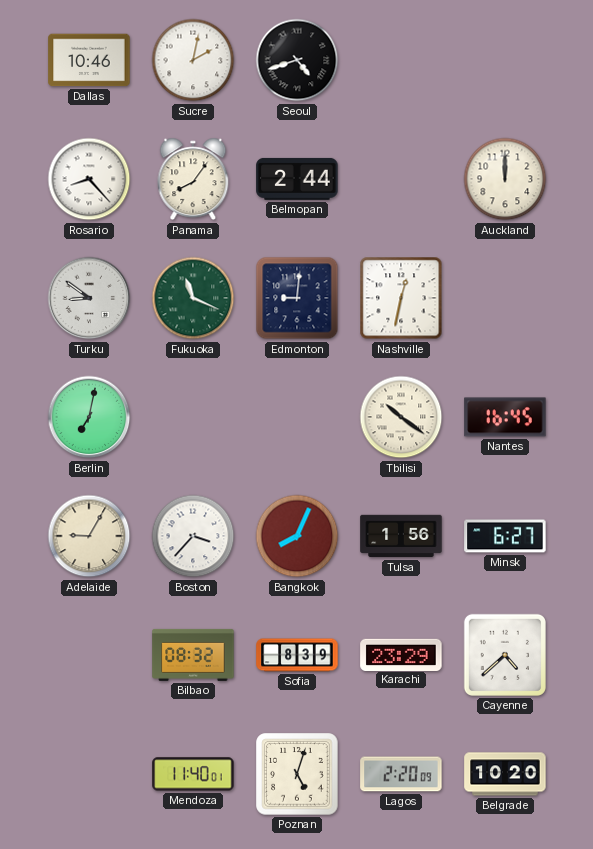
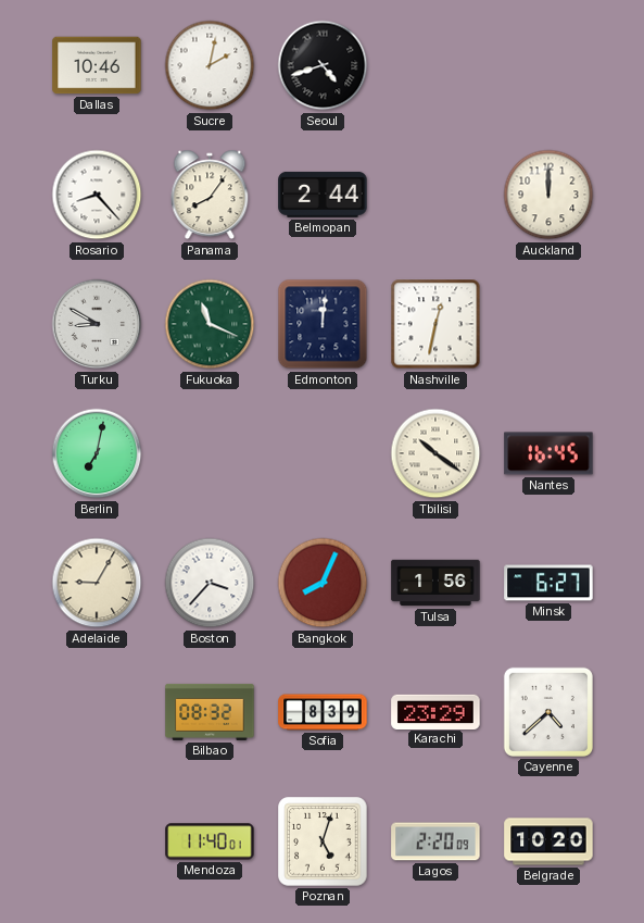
Turku: 8:51 -> 8:50
Edmonton: 9:01 -> 12:01
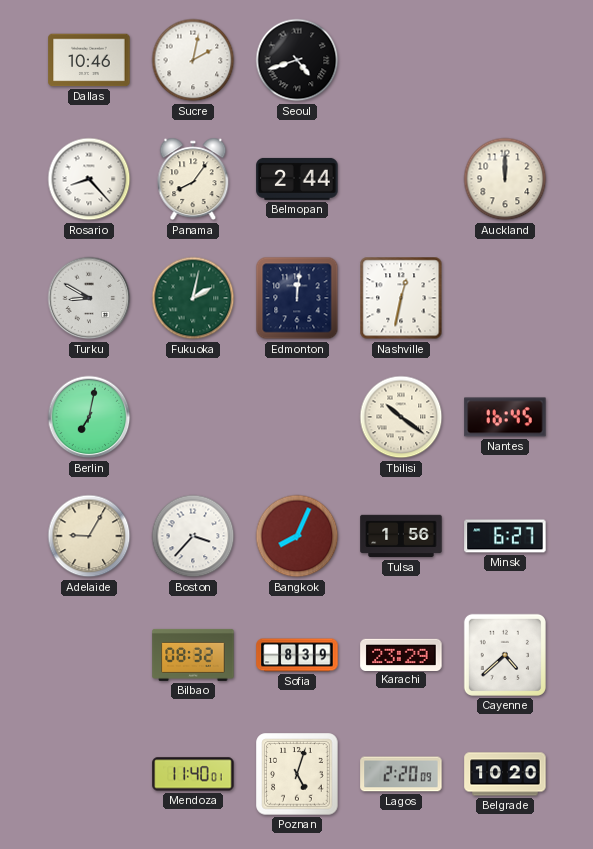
Fukuoka: 11:19 -> 2:02
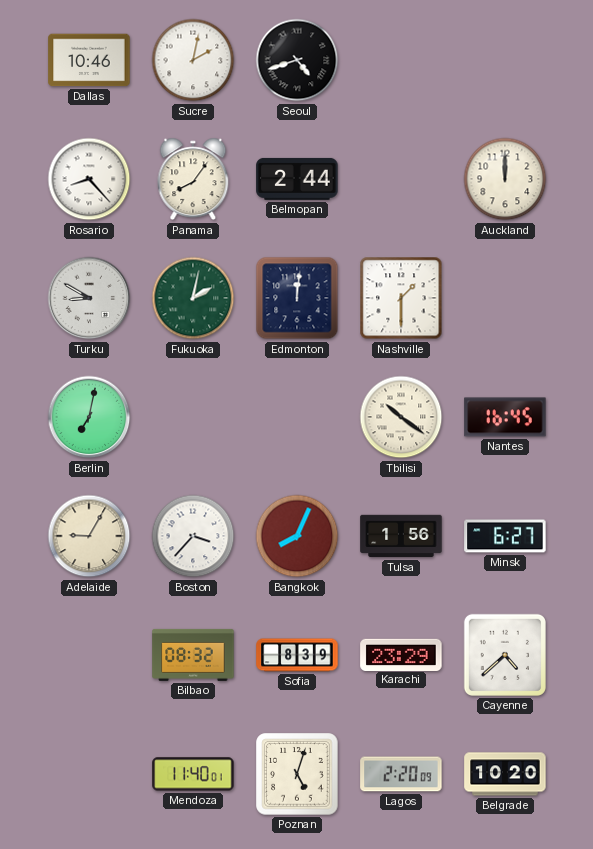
Nashville: 12:32 -> 1:30
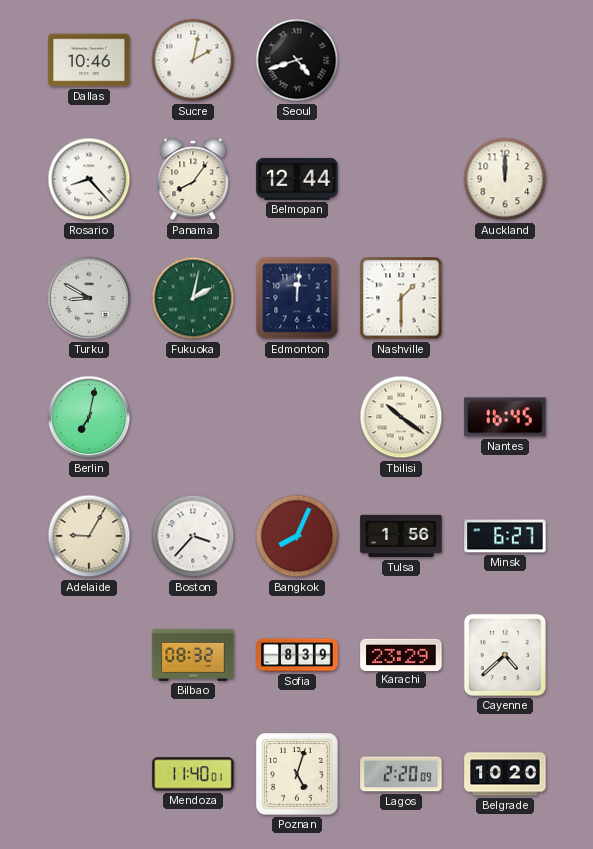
Belmopan: 2:44 -> 12:44
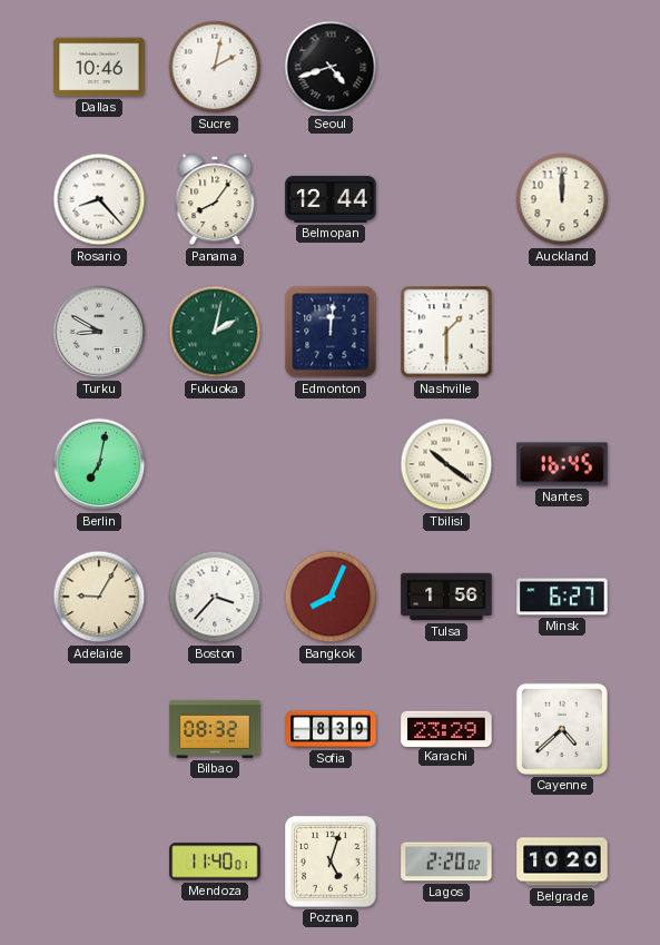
Lagos: 2:20:09 -> 2:20:02
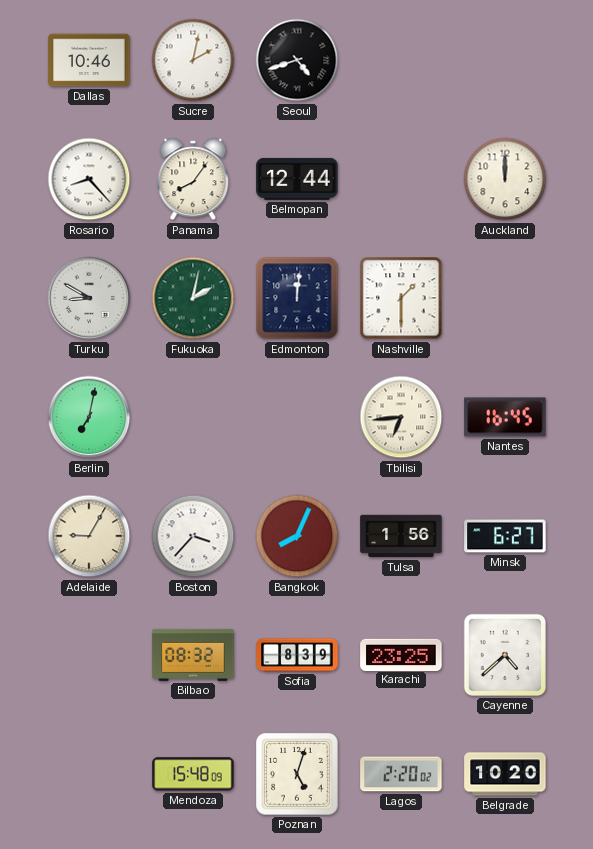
Tbilisi: 10:21 -> 6:44
Karachi: 23:29 -> 23:25
Mendoza: 11:40 -> 15:48
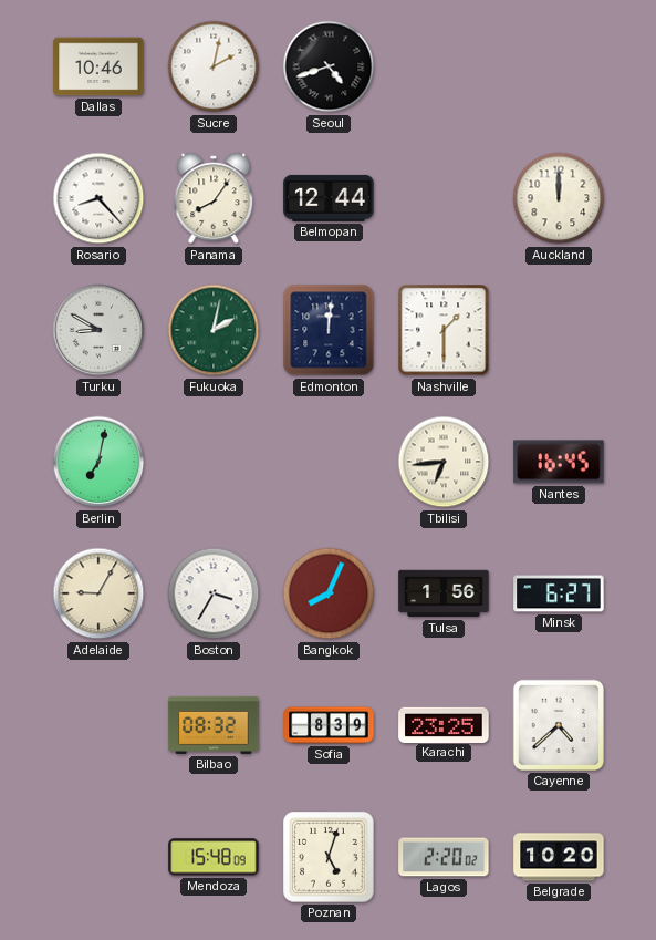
Boston: 3:37 -> 3:35
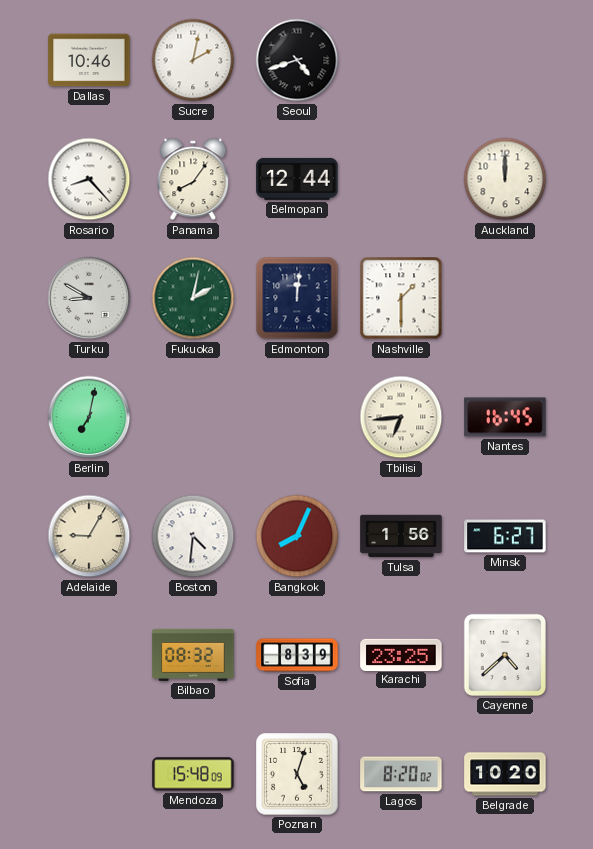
Boston: 3:35 -> 4:31
Lagos: 2:20 -> 8:20
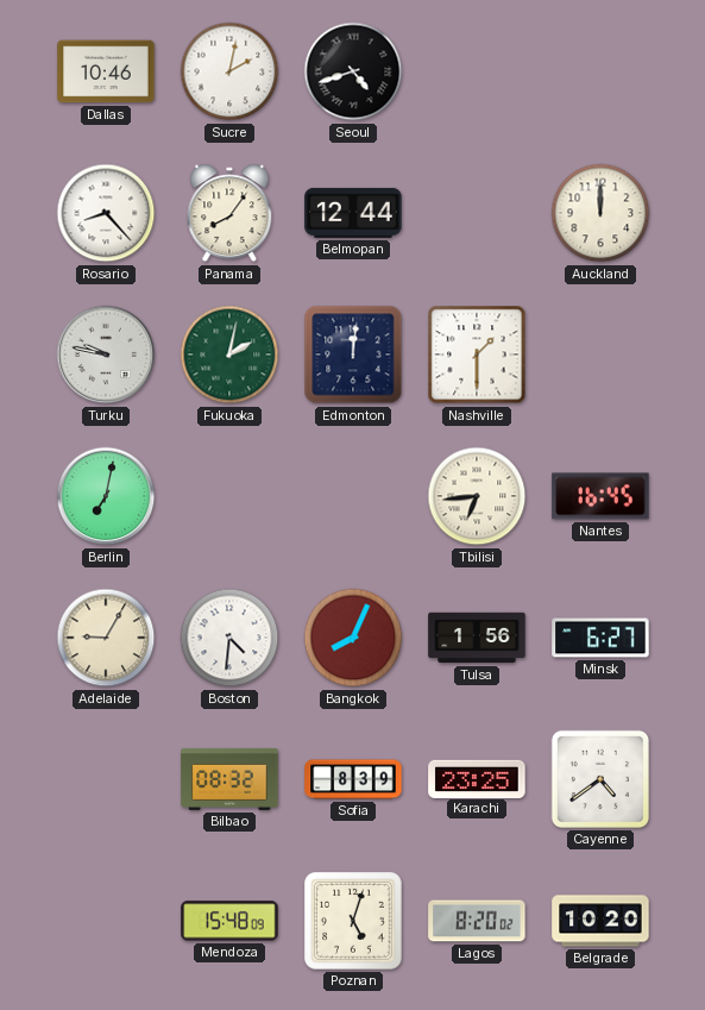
Turku: 8:50 -> 9:47
Cayenne: 4:38 -> 4:39
